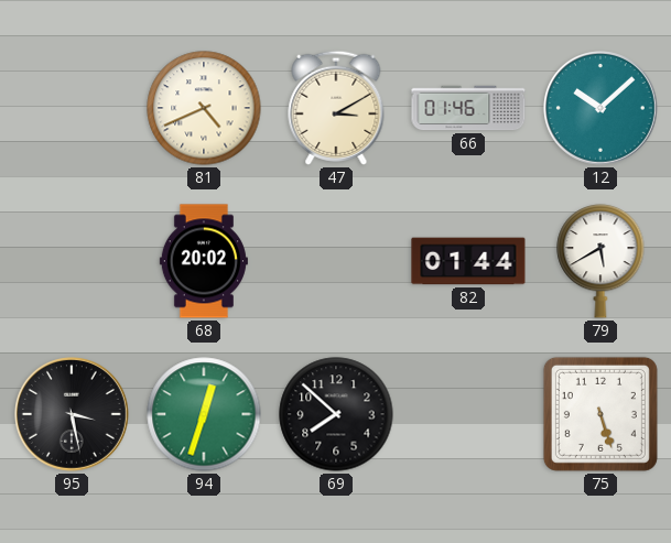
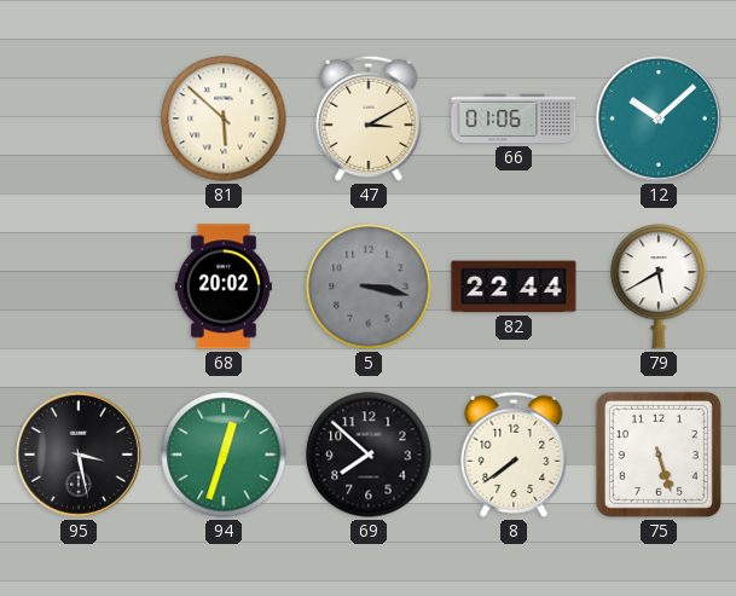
81: 4:41 -> 5:52
66: 01:46 -> 01:06
5: none -> 3:17
82: 01:44 -> 22:44
8: none -> 7:39
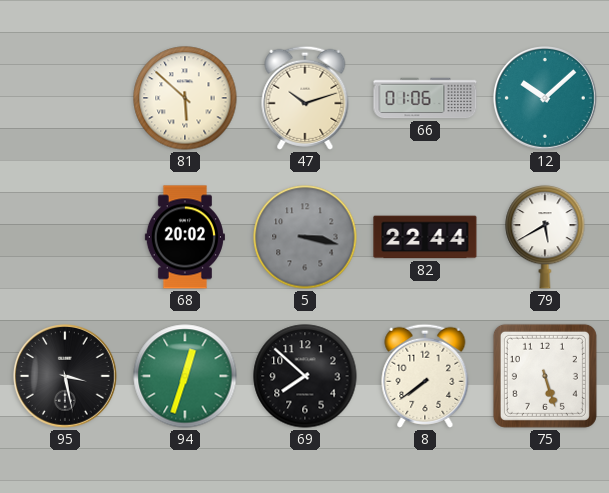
47: 3:10 -> 10:12
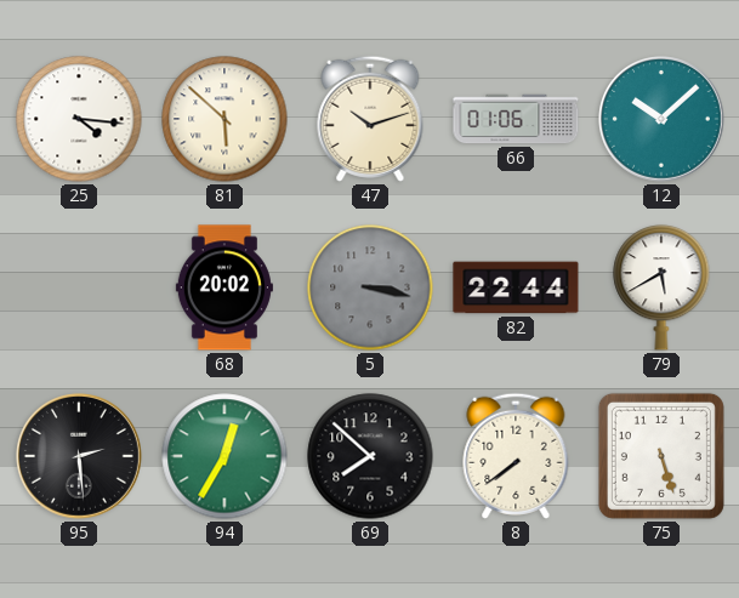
25: none -> 4:16
95: 3:28 -> 2:29
94: 12:33 -> 12:35
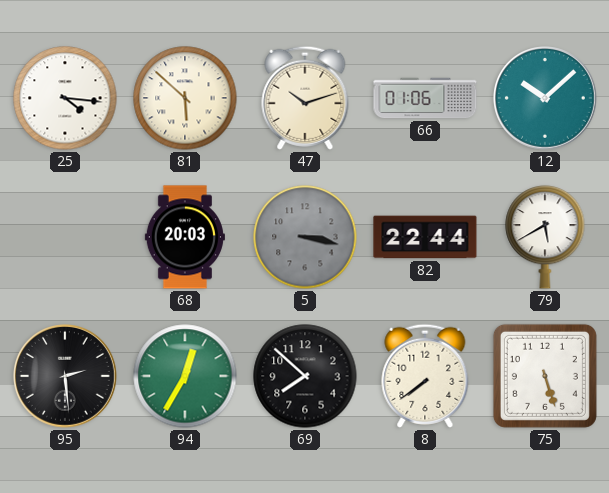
68: 20:02 -> 20:03
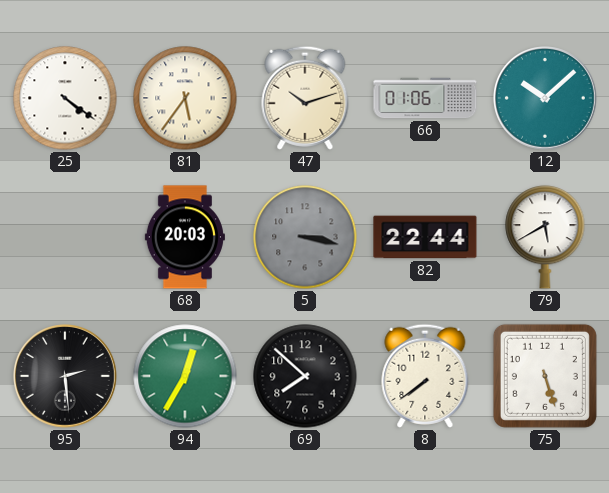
25: 4:16 -> 4:21
81: 5:52 -> 5:36
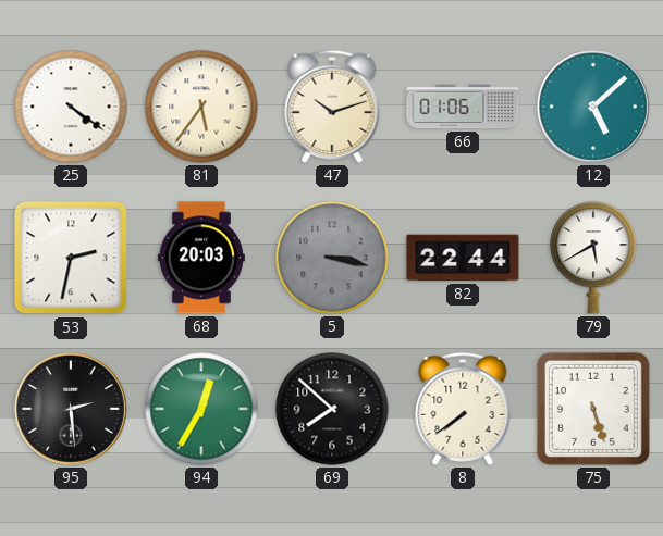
12: 10:08 -> 5:08
53: none -> 2:32
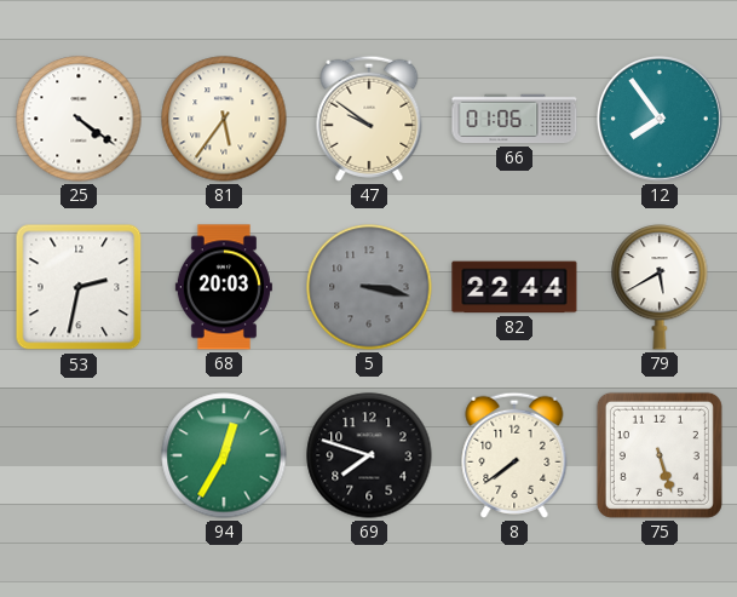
47: 10:12 -> 9:51
12: 5:08 -> 7:54
95: 2:29 -> none
69: 7:52 -> 7:48
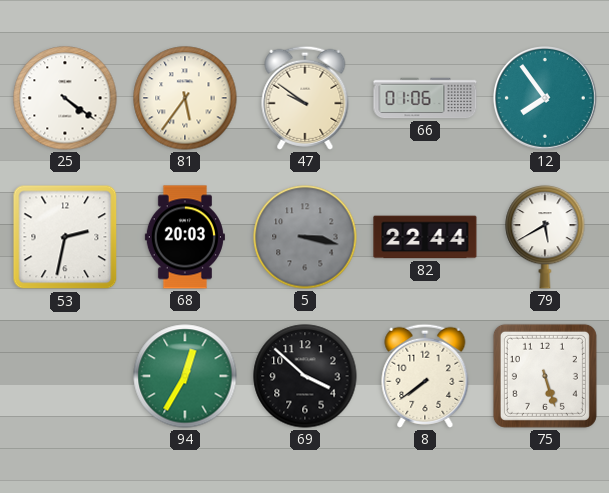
69: 7:48 -> 3:52
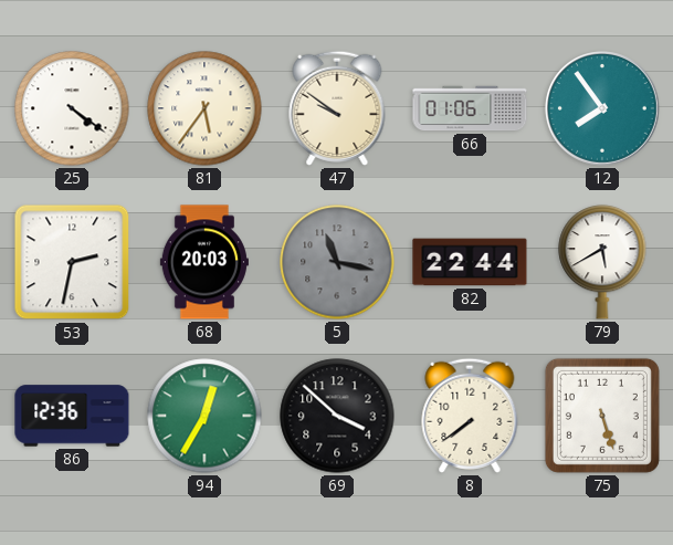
5: 3:17 -> 11:17
86: none -> 12:36
